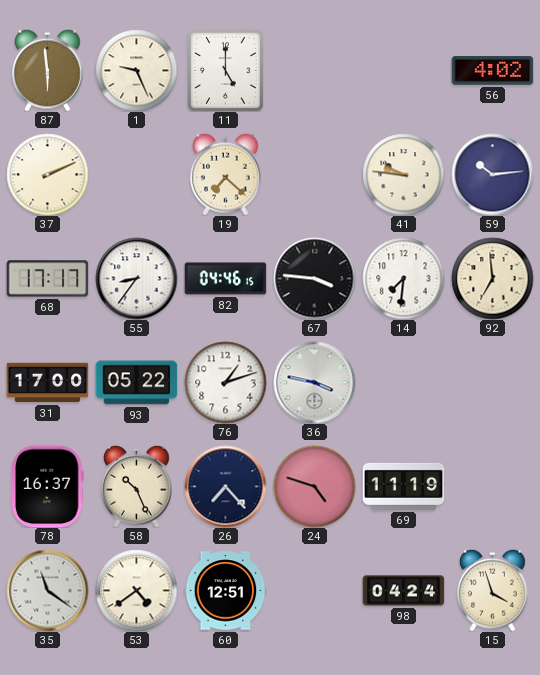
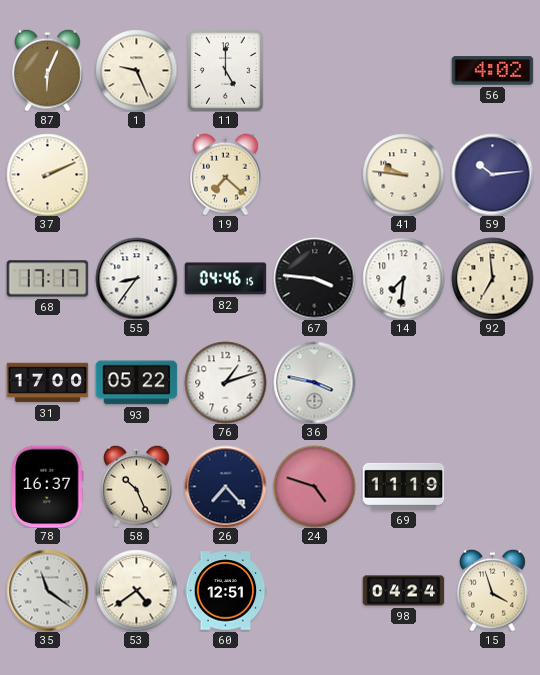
87: 5:59 -> 6:04
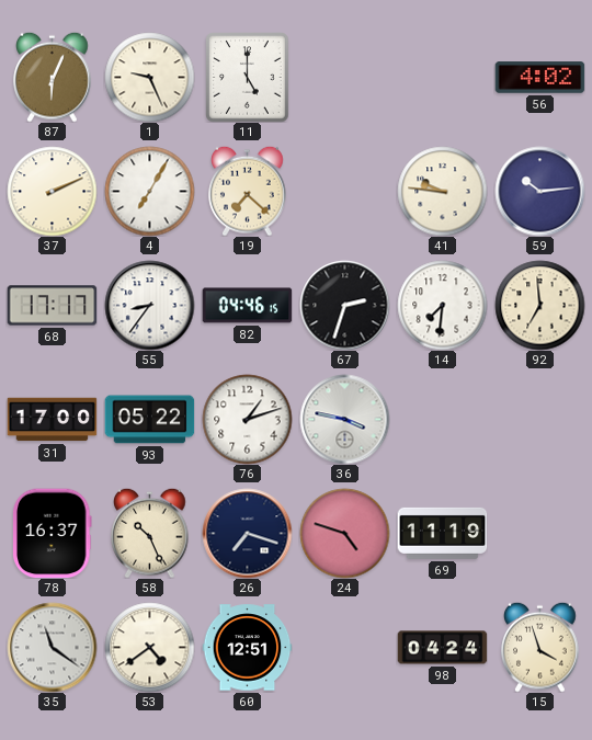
4: none -> 7:05
67: 3:46 -> 2:33
26: 7:23 -> 7:18
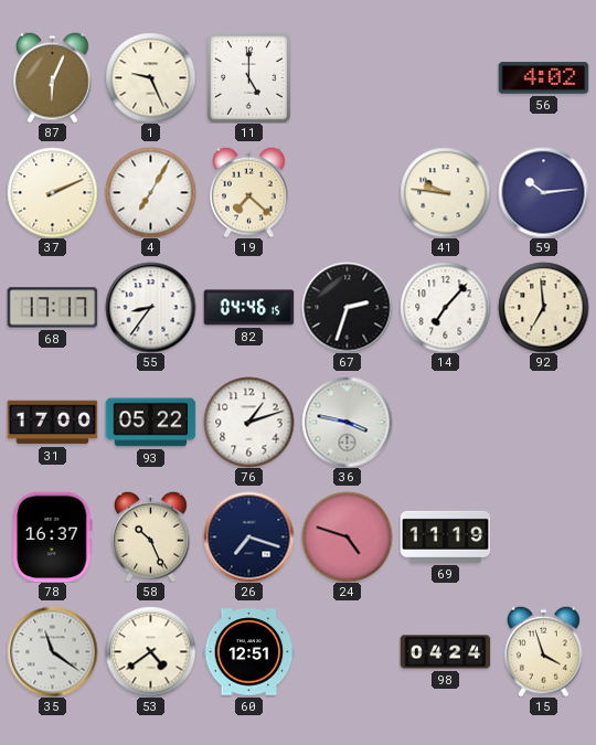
14: 7:31 -> 7:07
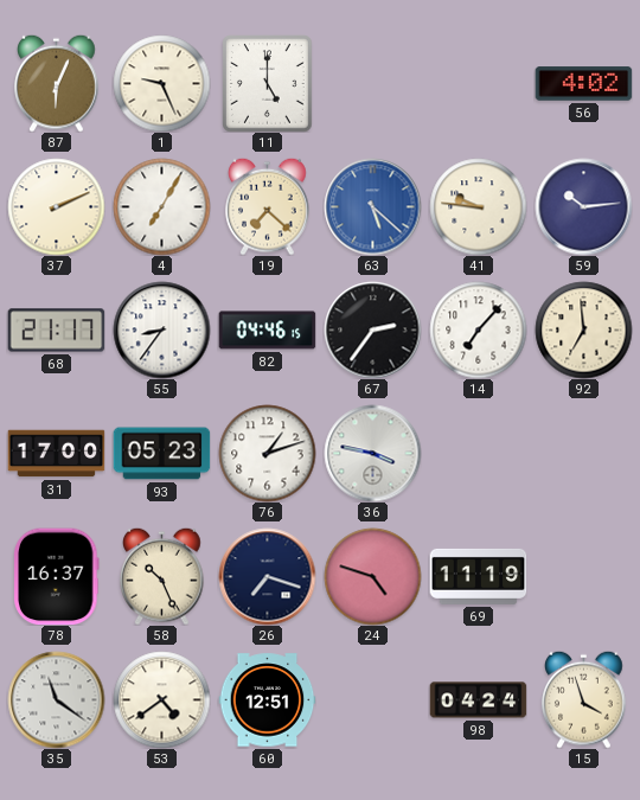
63: none -> 5:22
68: 17:17 -> 21:17
67: 2:33 -> 2:36
93: 05:22 -> 05:23
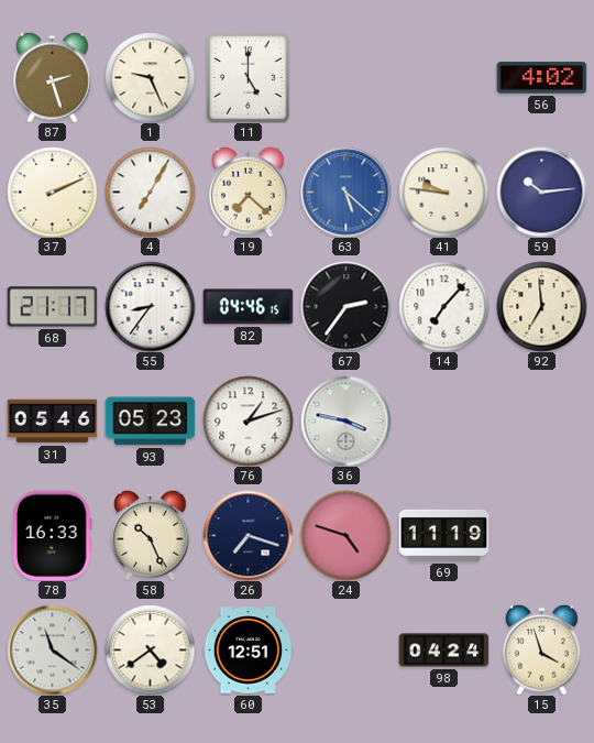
87: 6:04 -> 2:27
31: 17:00 -> 05:46
78: 16:37 -> 16:33
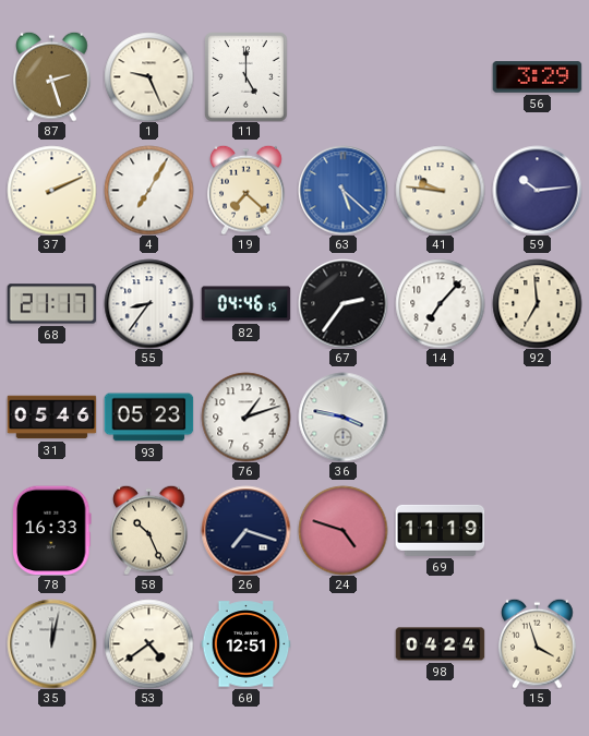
56: 4:02 -> 3:29
35: 11:21 -> 12:02
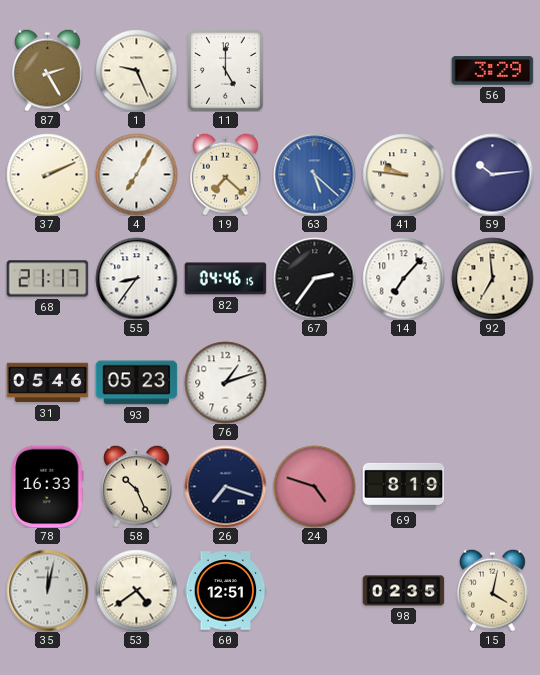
87: 2:27 -> 2:25
36: 3:47 -> none
69: 11:19 -> 8:19
98: 04:24 -> 02:35
15: 3:57 -> 4:02
